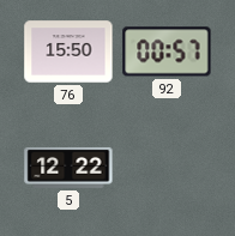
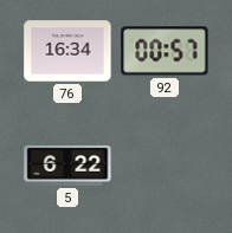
76: 15:50 -> 16:34
5: 12:22 -> 6:22
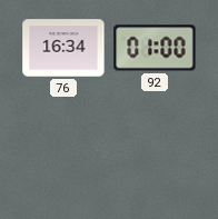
92: 00:57 -> 01:00
5: 6:22 -> none
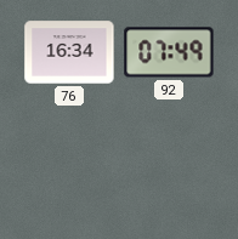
92: 01:00 -> 07:49
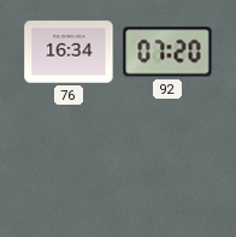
92: 07:49 -> 07:20
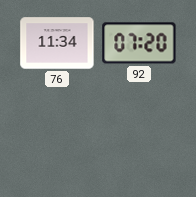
76: 16:34 -> 11:34
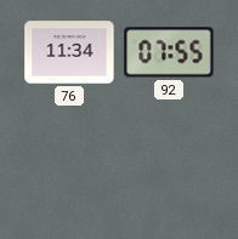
92: 07:20 -> 07:55
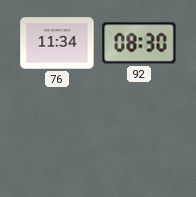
92: 07:55 -> 08:30
